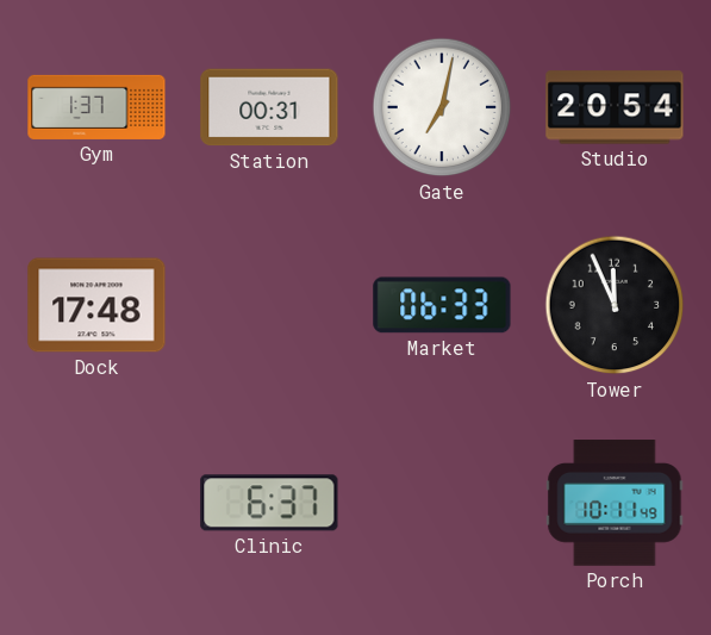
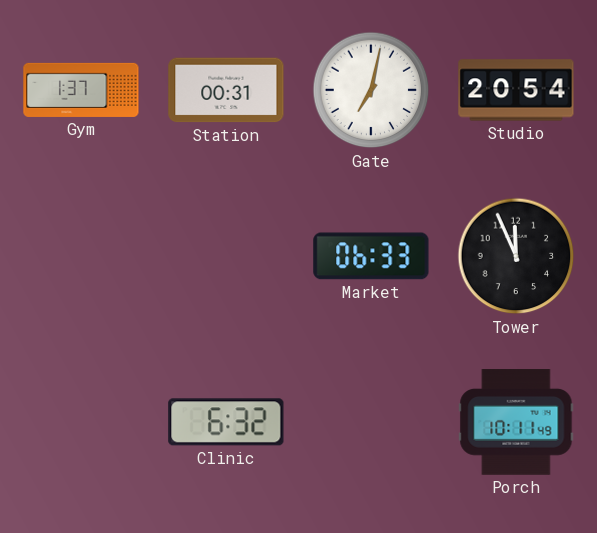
Dock: 17:48 -> none
Clinic: 6:37 -> 6:32
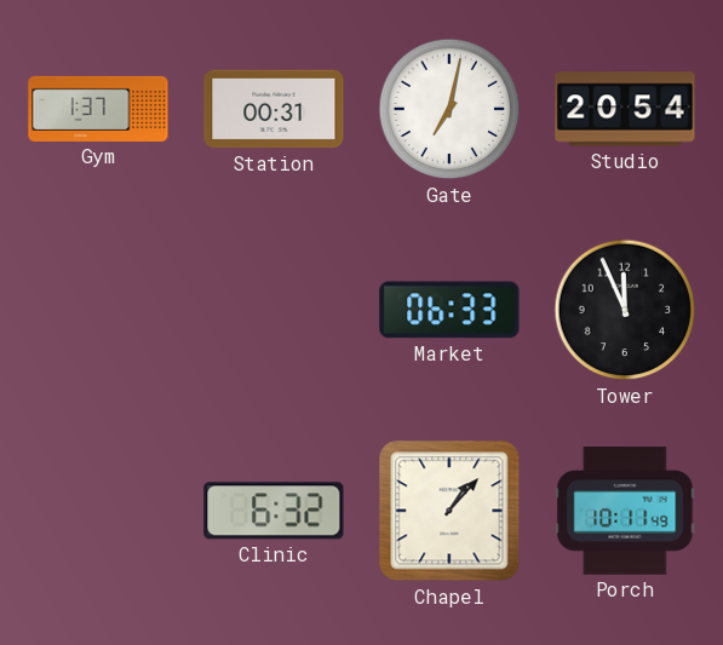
Chapel: none -> 1:07
